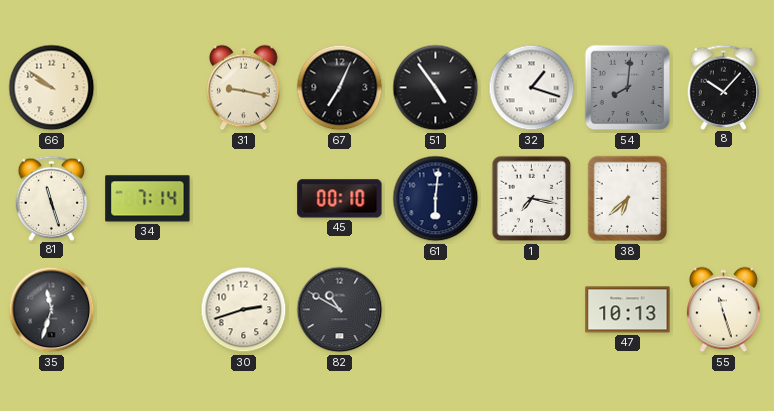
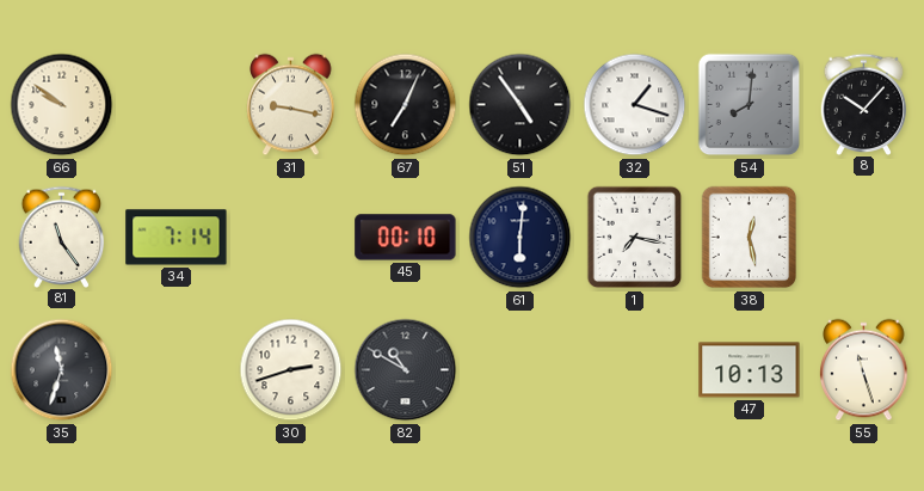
81: 11:27 -> 11:24
38: 6:38 -> 12:28
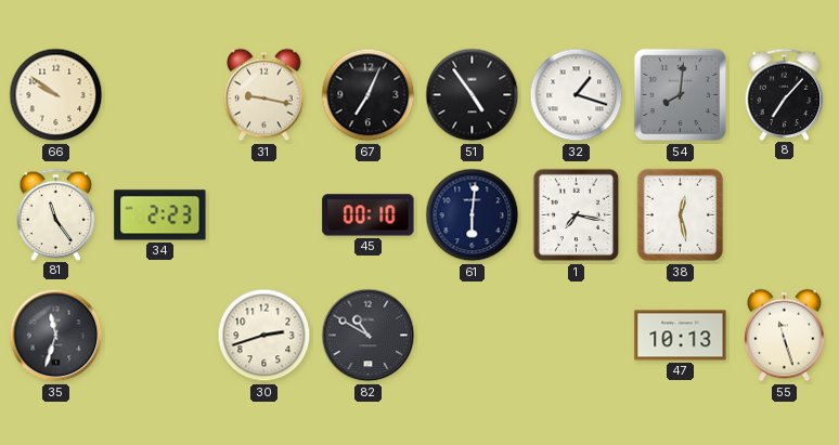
8: 10:07 -> 7:07
34: 7:14 -> 2:23
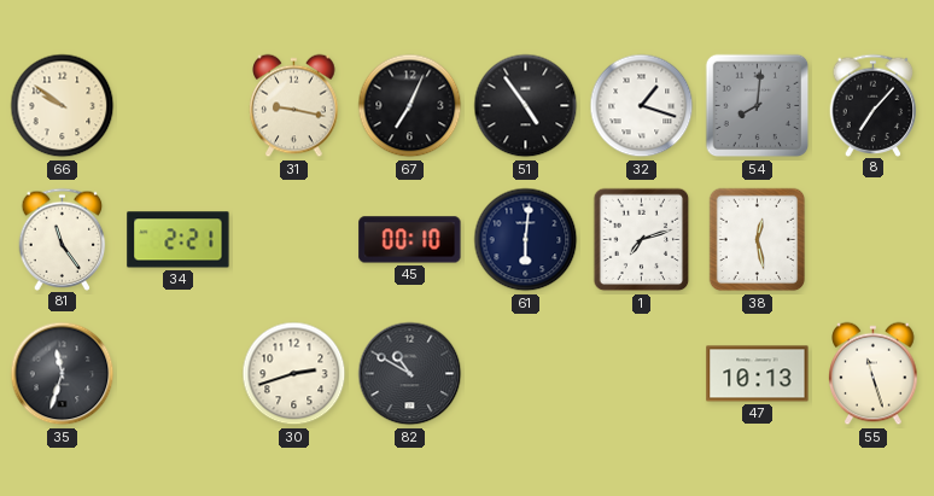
34: 2:23 -> 2:21
1: 7:17 -> 7:12
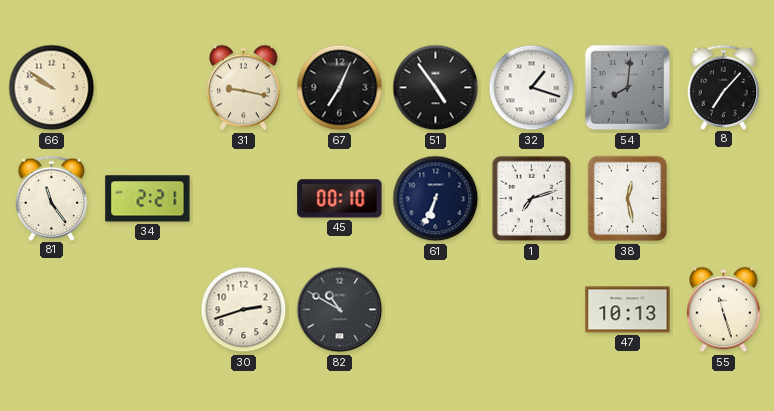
61: 6:01 -> 6:34
35: 11:33 -> none
